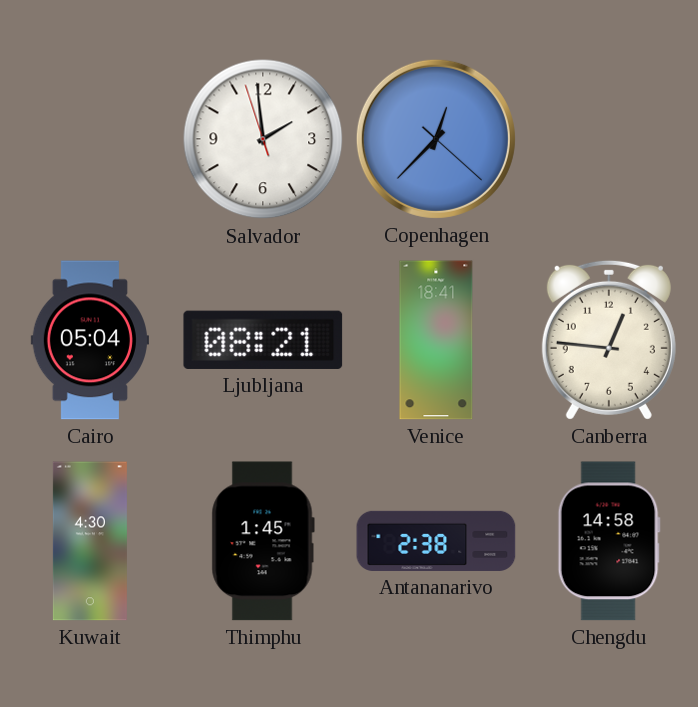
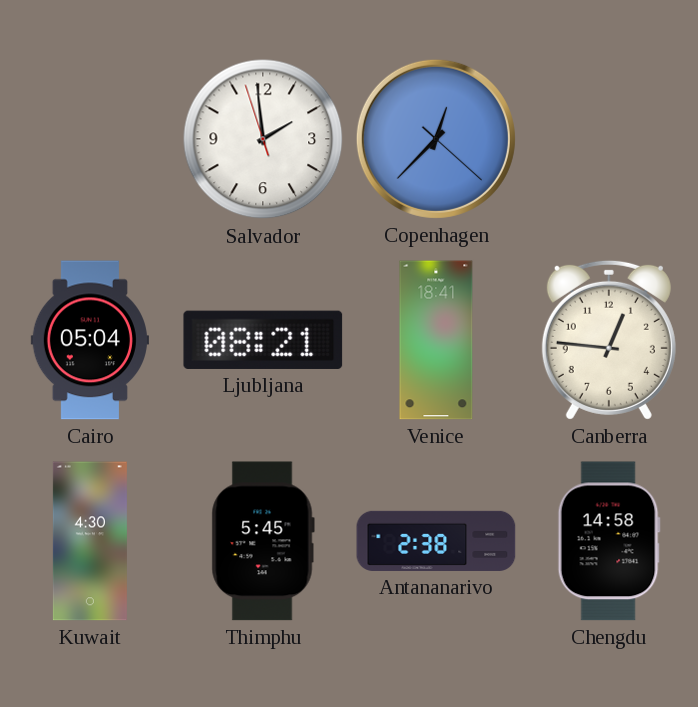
Thimphu: 1:45 -> 5:45
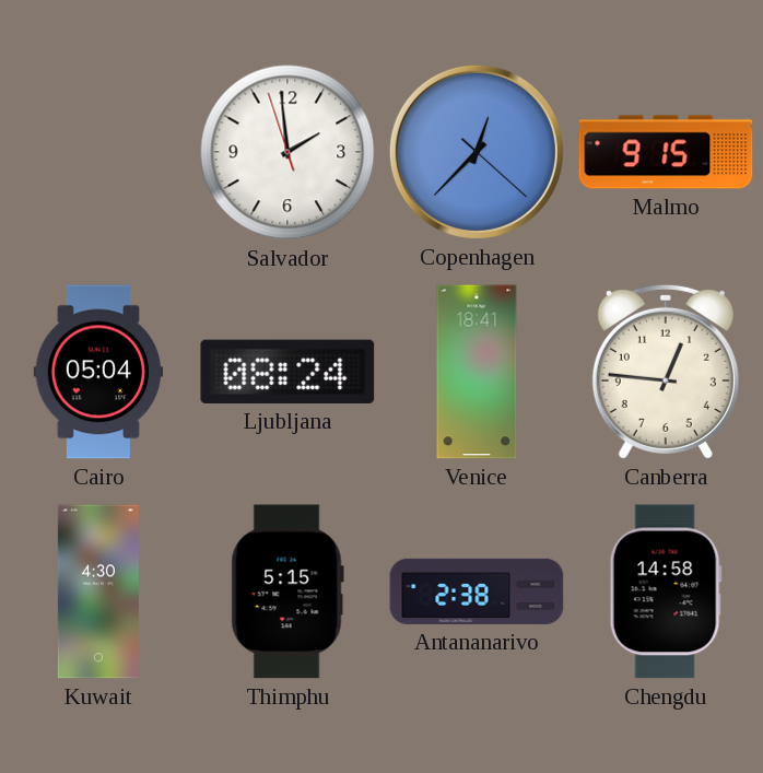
Malmo: none -> 9:15
Ljubljana: 08:21 -> 08:24
Thimphu: 5:45 -> 5:15
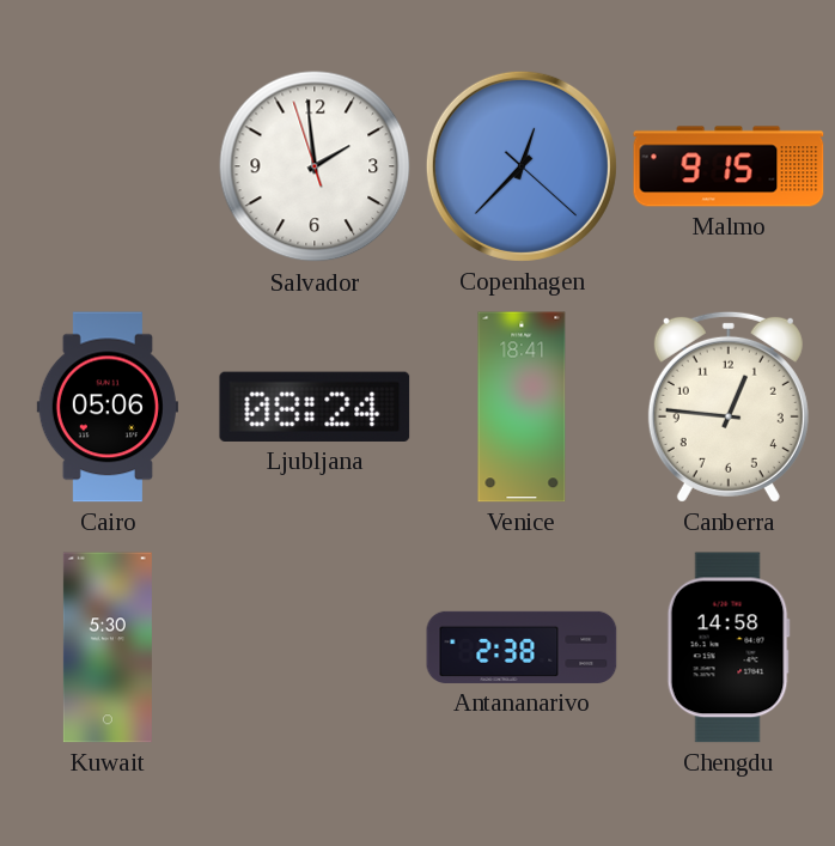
Cairo: 05:04 -> 05:06
Kuwait: 4:30 -> 5:30
Thimphu: 5:15 -> none
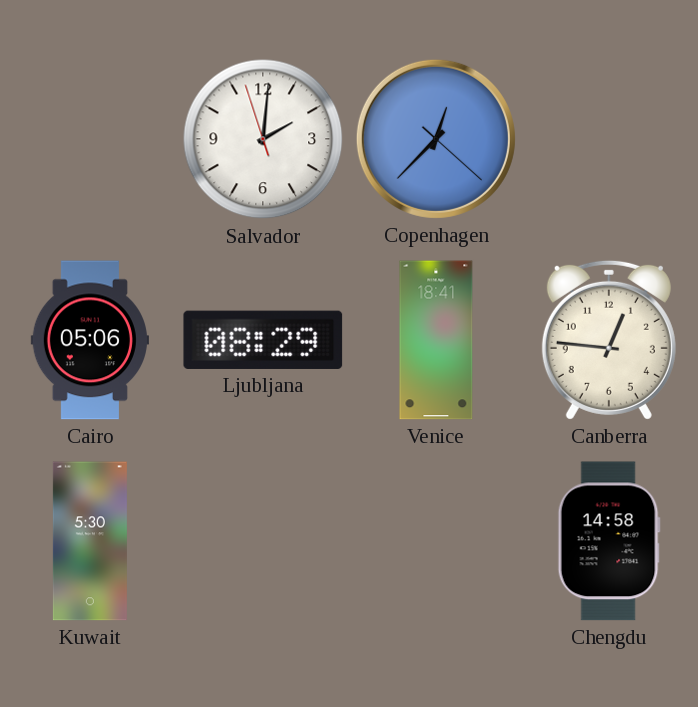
Salvador: 1:58 -> 2:00
Malmo: 9:15 -> none
Ljubljana: 08:24 -> 08:29
Antananarivo: 2:38 -> none
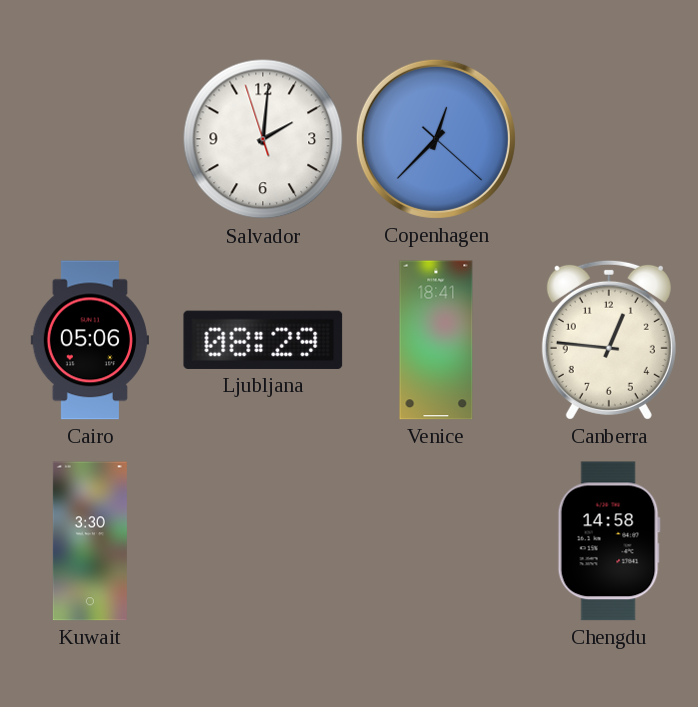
Kuwait: 5:30 -> 3:30
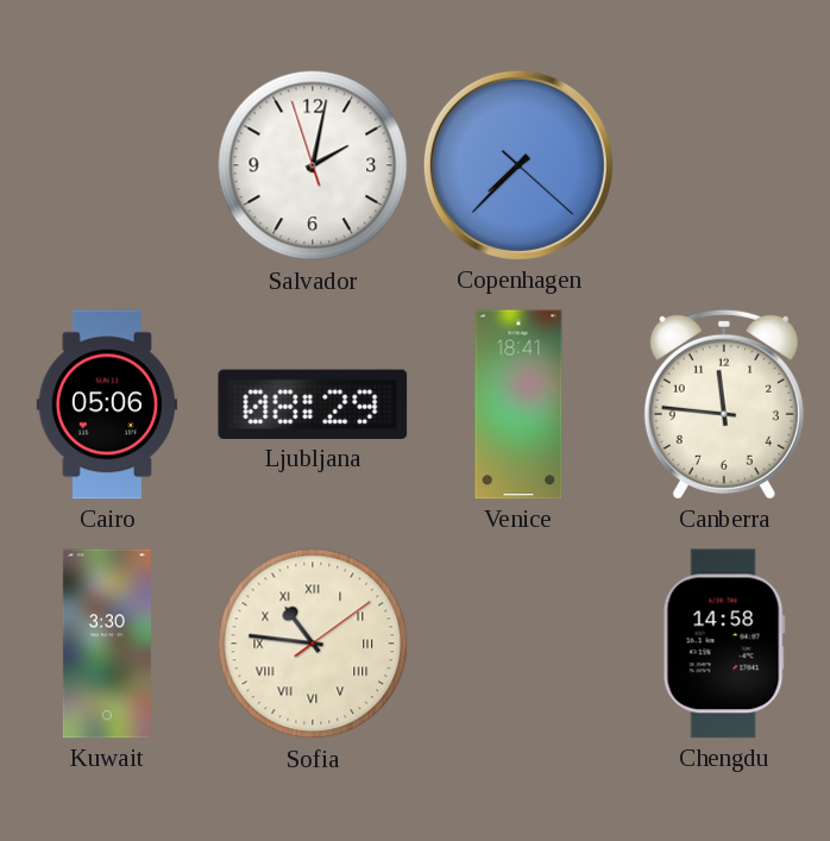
Salvador: 2:00 -> 2:01
Copenhagen: 12:37 -> 7:37
Canberra: 12:46 -> 11:46
Sofia: none -> 10:46
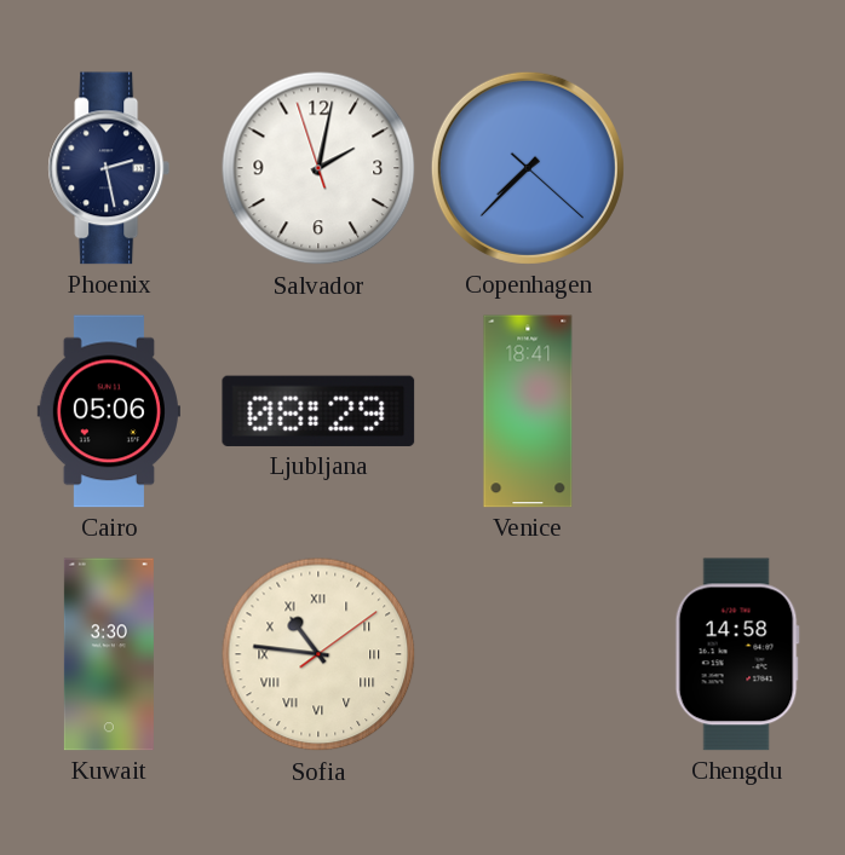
Phoenix: none -> 2:28
Canberra: 11:46 -> none
